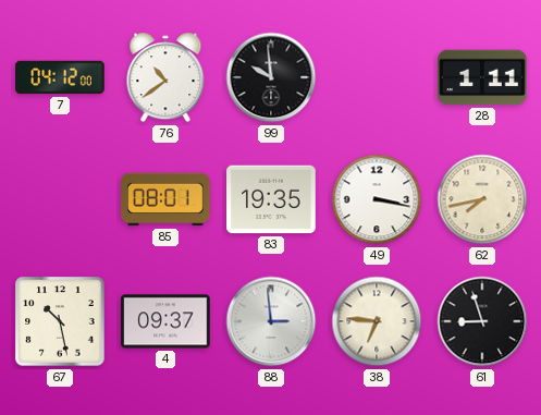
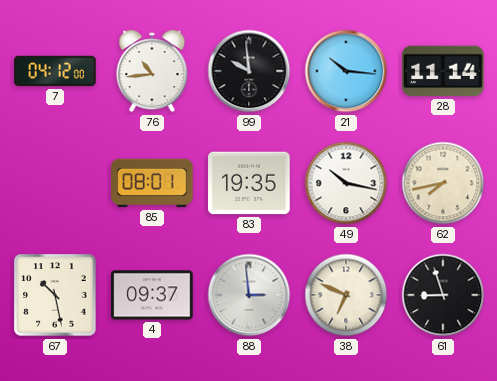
76: 10:39 -> 10:44
21: none -> 10:16
28: 1:11 -> 11:14
49: 3:17 -> 10:17
38: 6:46 -> 6:49
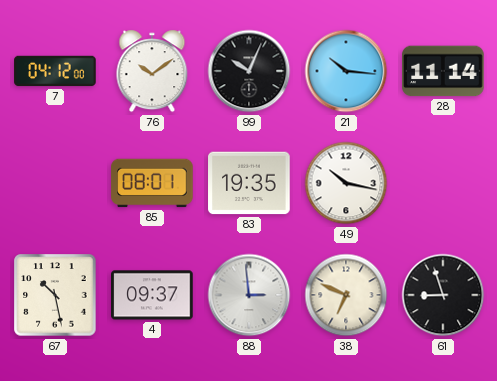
76: 10:44 -> 10:09
99: 9:59 -> 10:04
62: 7:43 -> none
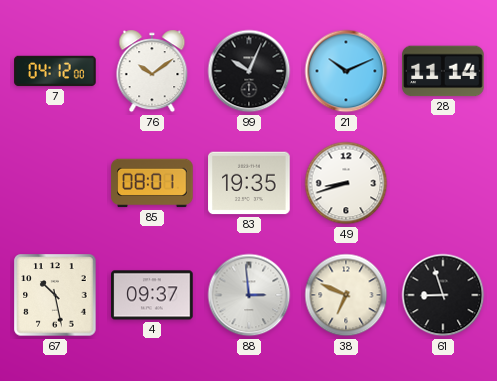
21: 10:16 -> 10:11
49: 10:17 -> 8:42
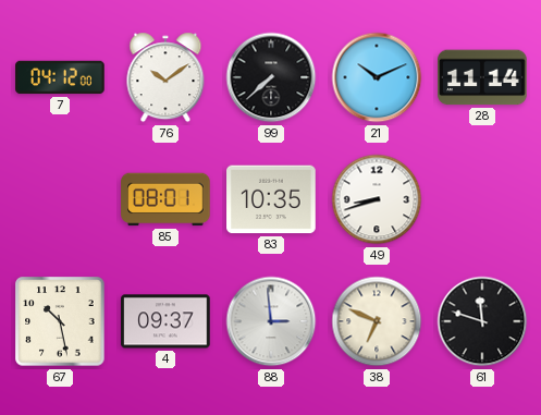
99: 10:04 -> 7:38
83: 19:35 -> 10:35
61: 8:57 -> 11:48
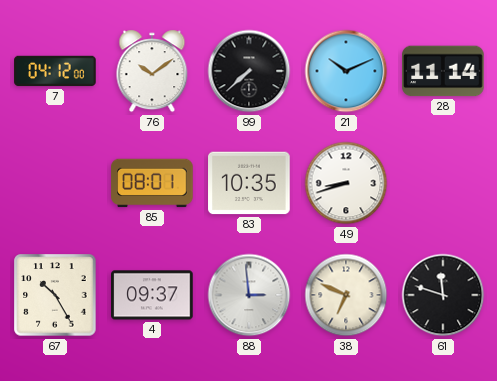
67: 10:28 -> 10:25
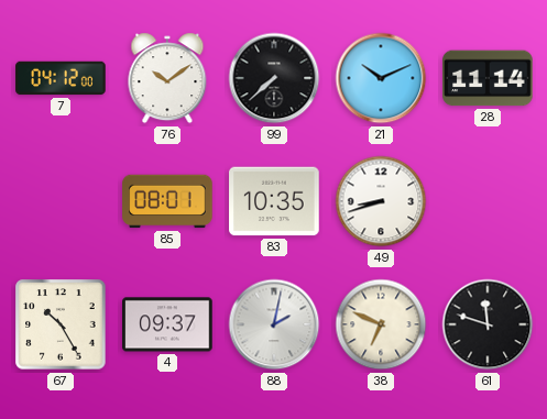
88: 2:59 -> 2:02
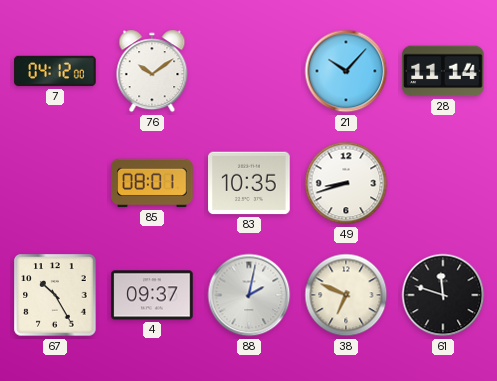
99: 7:38 -> none
21: 10:11 -> 10:07
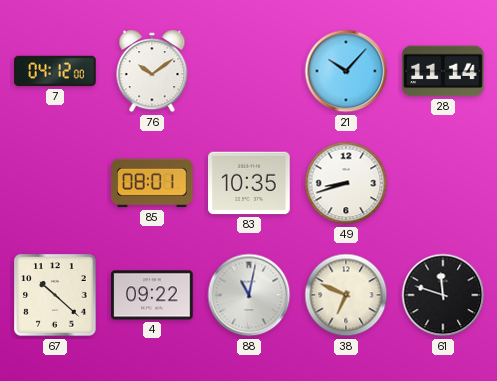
67: 10:25 -> 10:22
4: 09:37 -> 09:22
88: 2:02 -> 11:02
